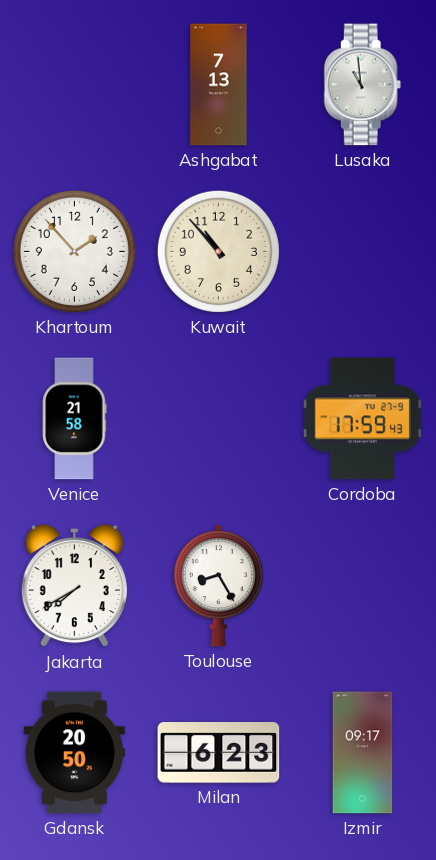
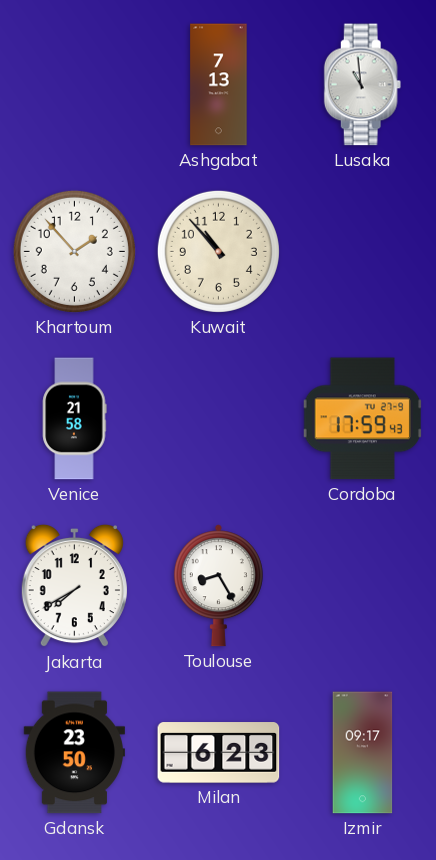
Gdansk: 20:50 -> 23:50
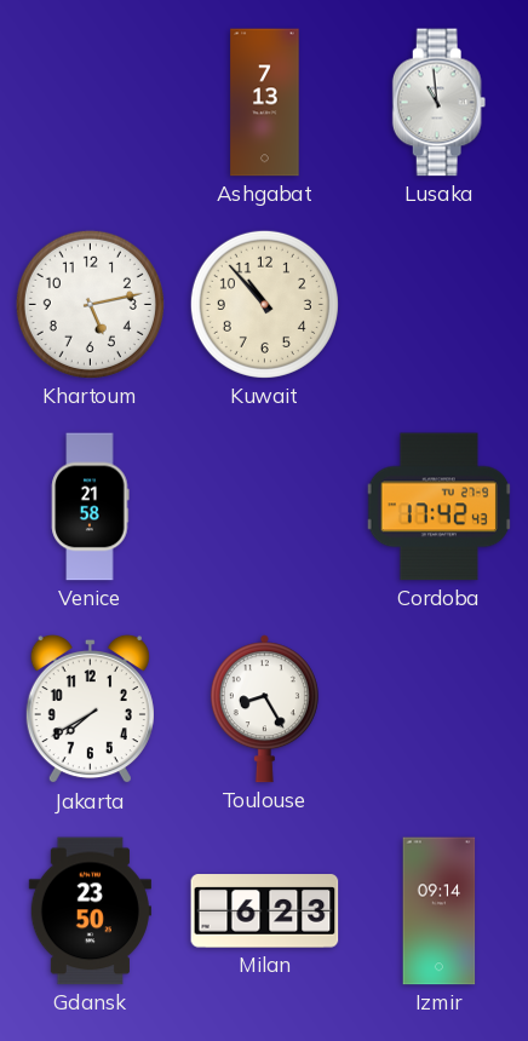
Khartoum: 1:53 -> 5:13
Cordoba: 17:59 -> 17:42
Izmir: 09:17 -> 09:14
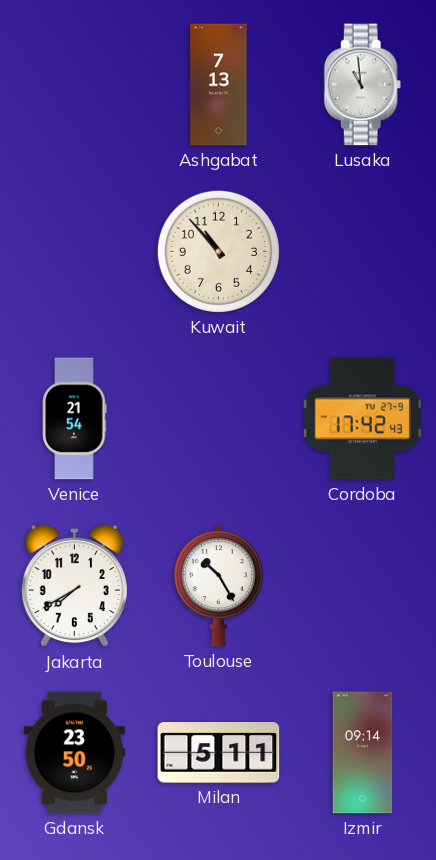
Khartoum: 5:13 -> none
Venice: 21:58 -> 21:54
Toulouse: 8:25 -> 10:25
Milan: 6:23 -> 5:11
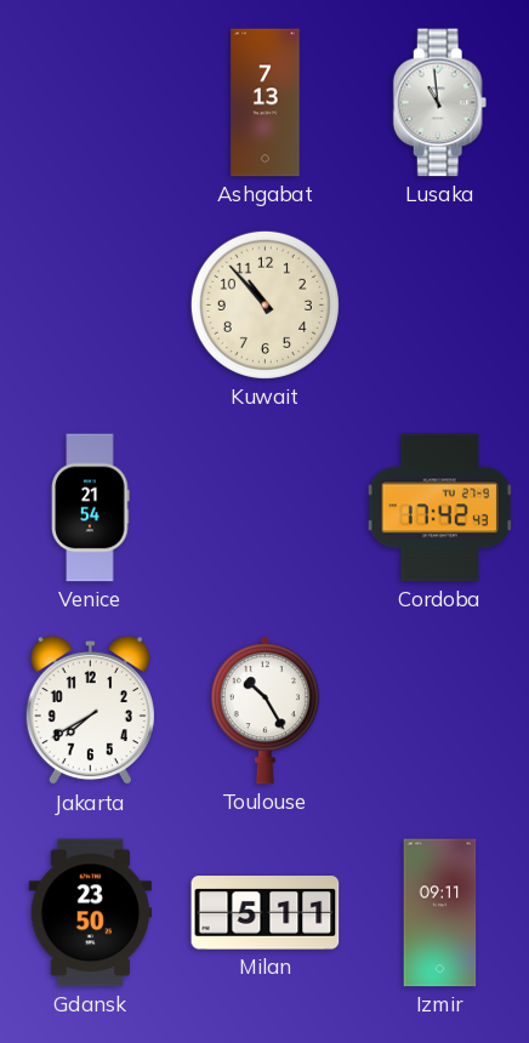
Izmir: 09:14 -> 09:11
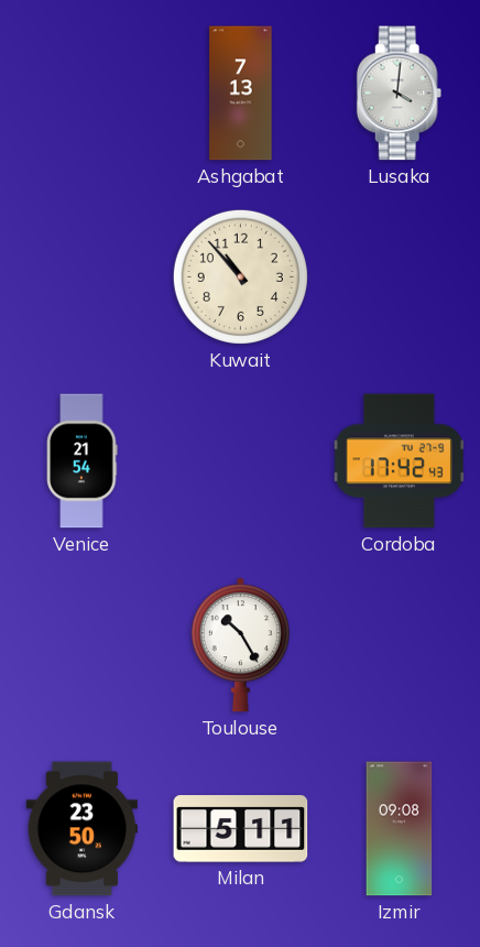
Lusaka: 10:59 -> 4:01
Jakarta: 7:40 -> none
Izmir: 09:11 -> 09:08
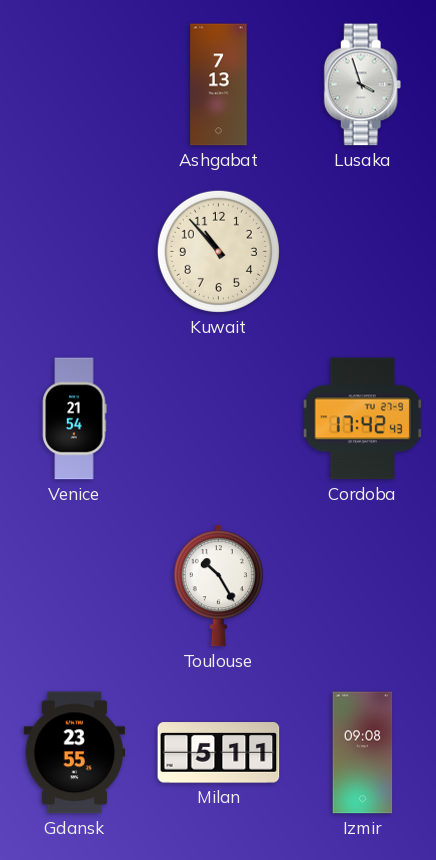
Lusaka: 4:01 -> 3:57
Gdansk: 23:50 -> 23:55
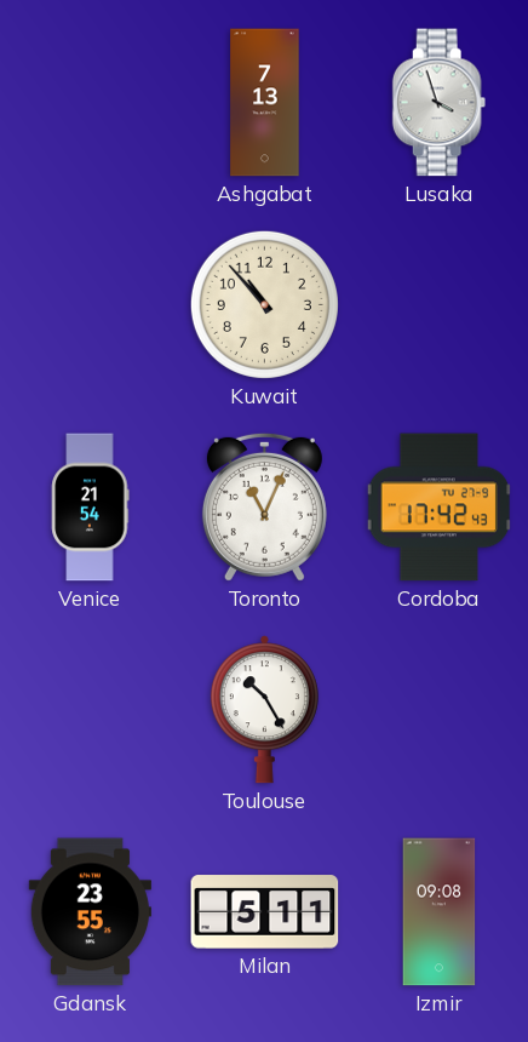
Toronto: none -> 11:04
